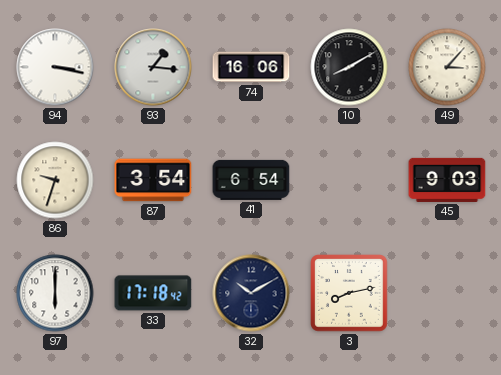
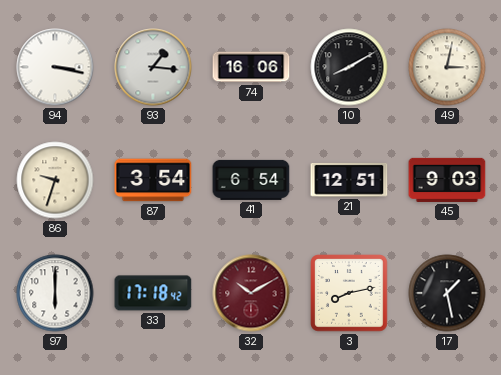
49: 3:07 -> 3:02
21: none -> 12:51
32 dial: navy -> burgundy
17: none -> 1:28
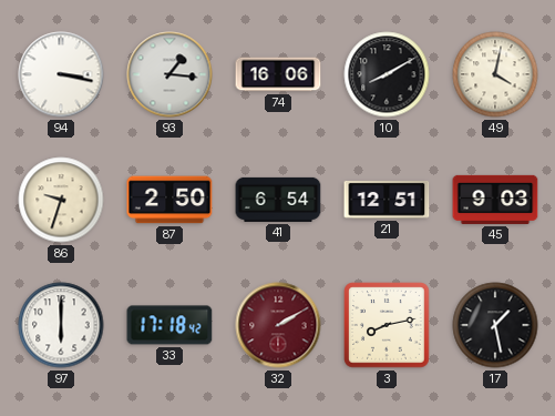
49: 3:02 -> 4:02
87: 3:54 -> 2:50
32: 10:10 -> 2:10
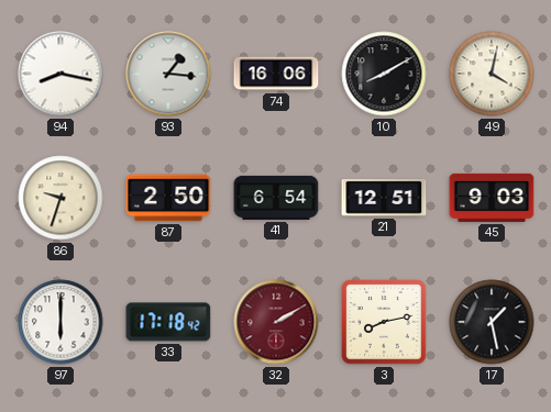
94: 3:17 -> 8:17
